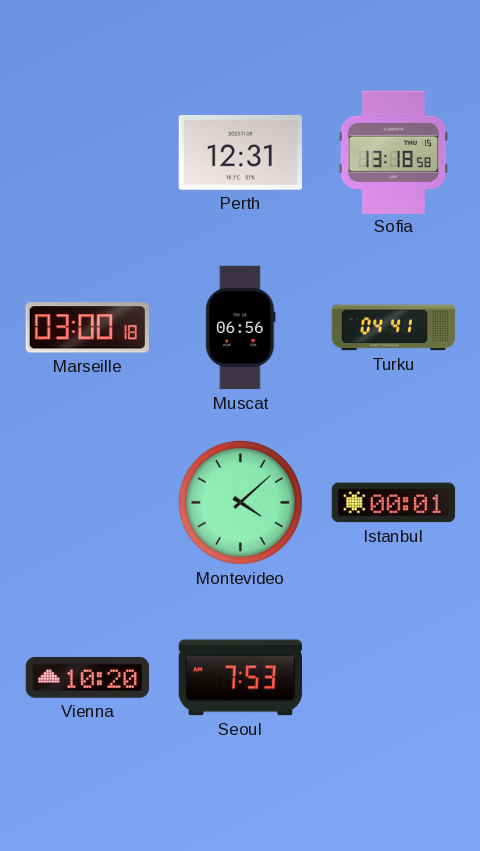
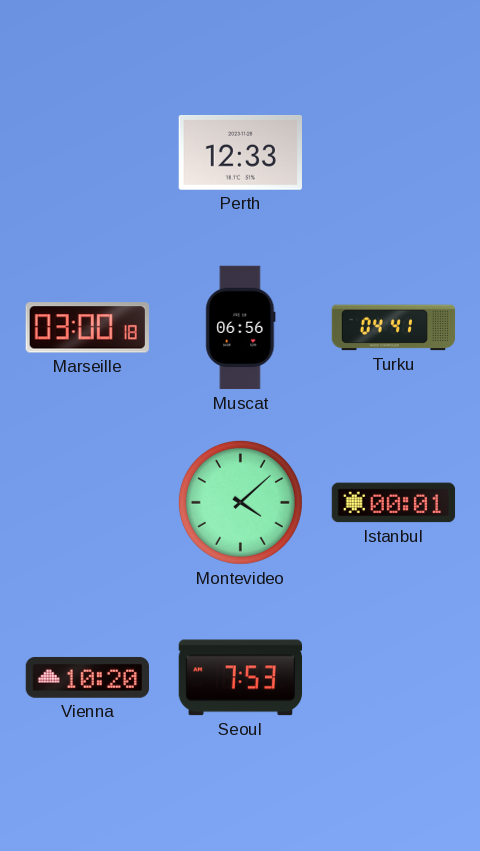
Perth: 12:31 -> 12:33
Sofia: 13:18 -> none
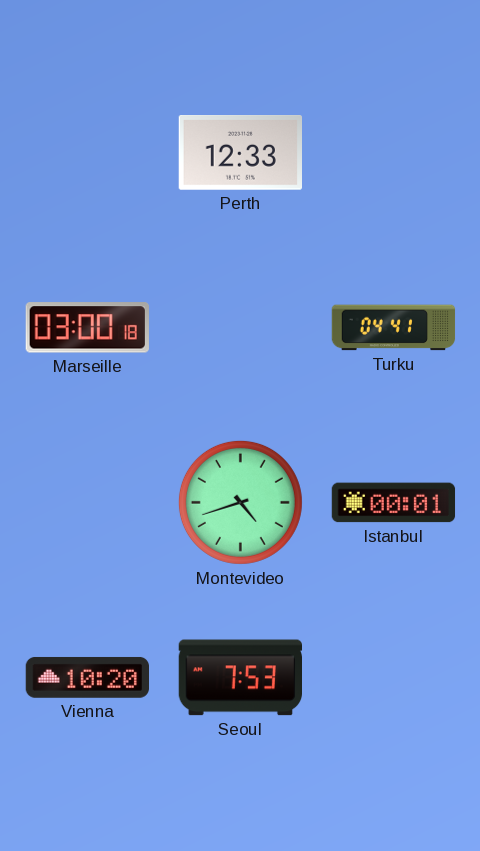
Muscat: 06:56 -> none
Montevideo: 4:08 -> 4:42
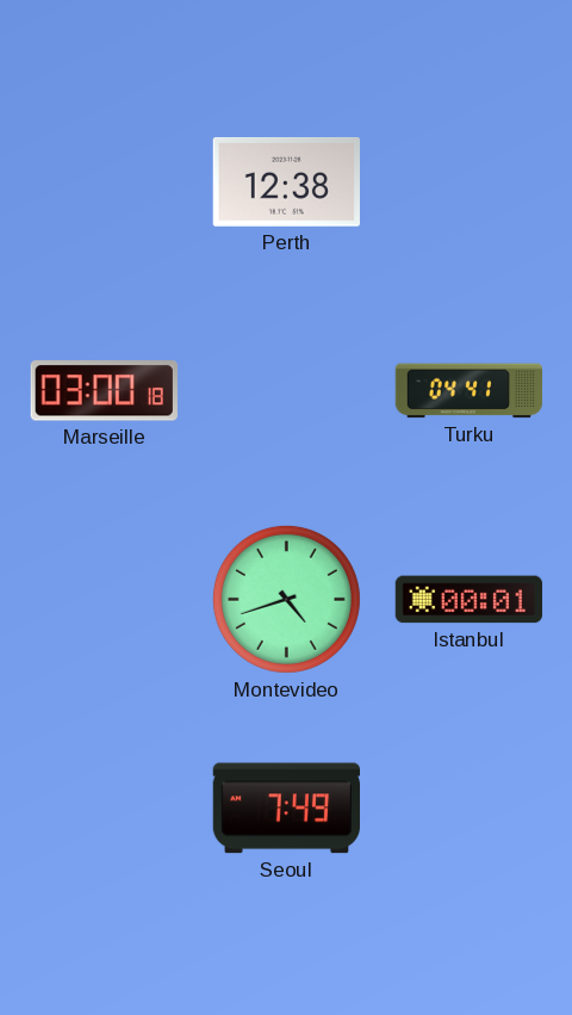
Perth: 12:33 -> 12:38
Vienna: 10:20 -> none
Seoul: 7:53 -> 7:49
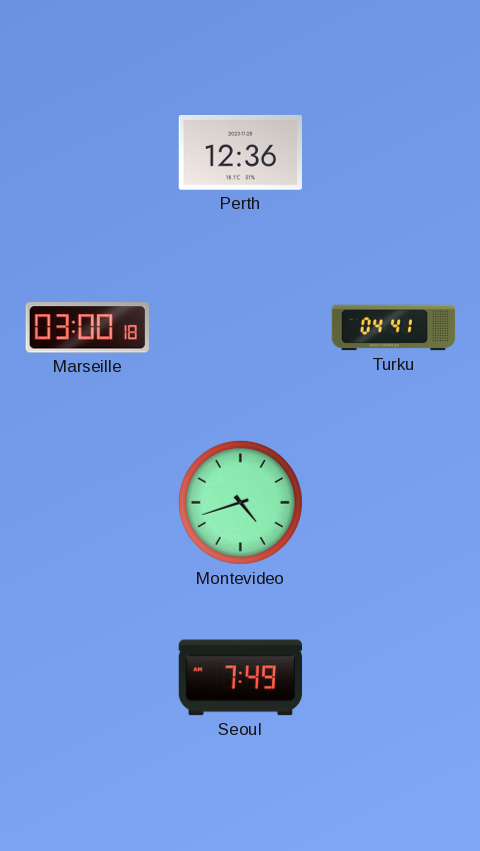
Perth: 12:38 -> 12:36
Istanbul: 00:01 -> none
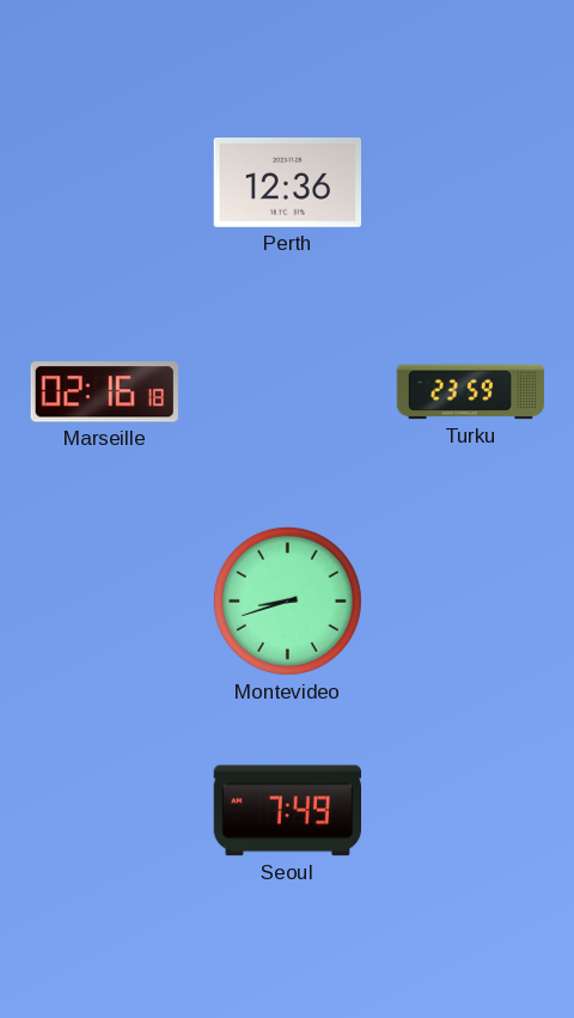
Marseille: 03:00 -> 02:16
Turku: 04:41 -> 23:59
Montevideo: 4:42 -> 8:42
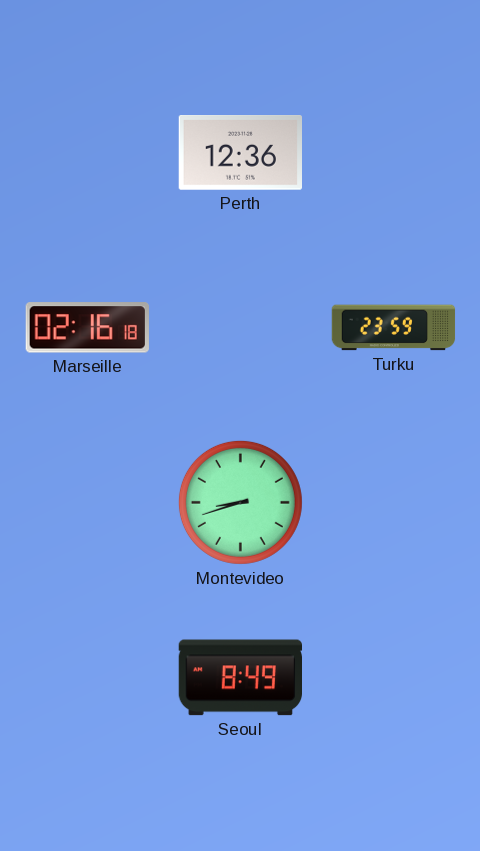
Seoul: 7:49 -> 8:49
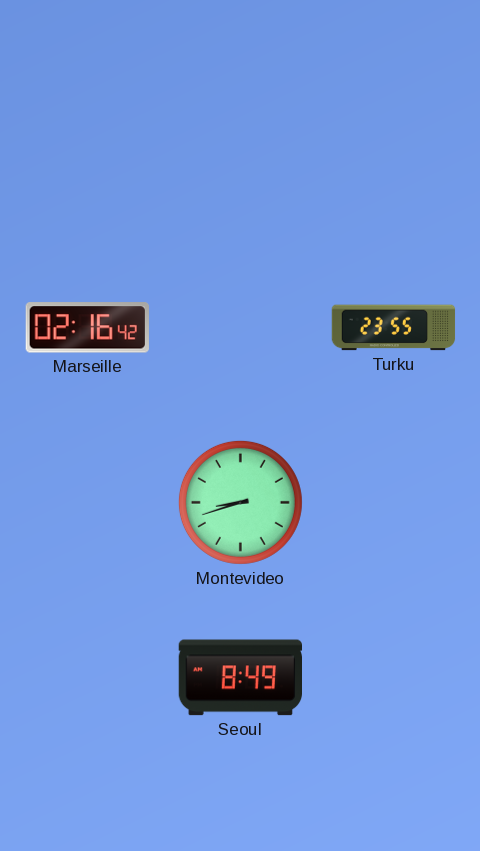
Perth: 12:36 -> none
Marseille: 02:16:18 -> 02:16:42
Turku: 23:59 -> 23:55
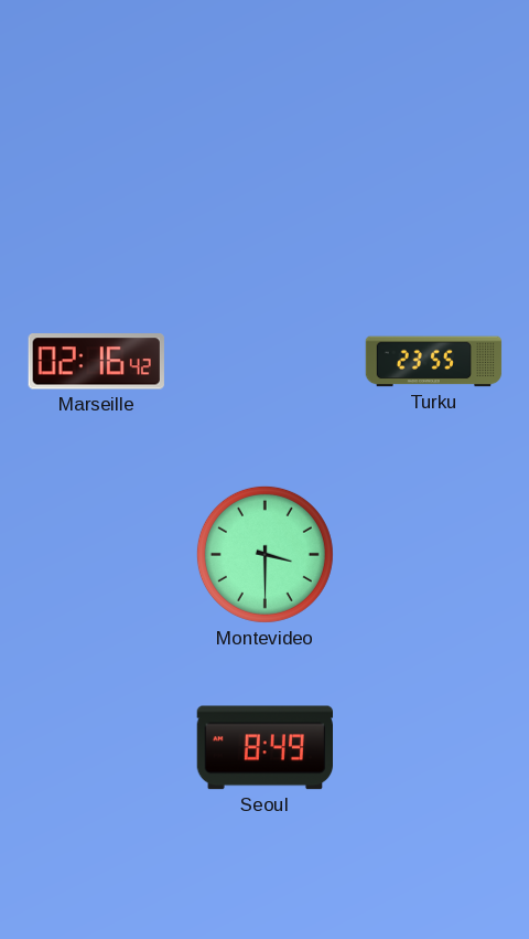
Montevideo: 8:42 -> 3:30
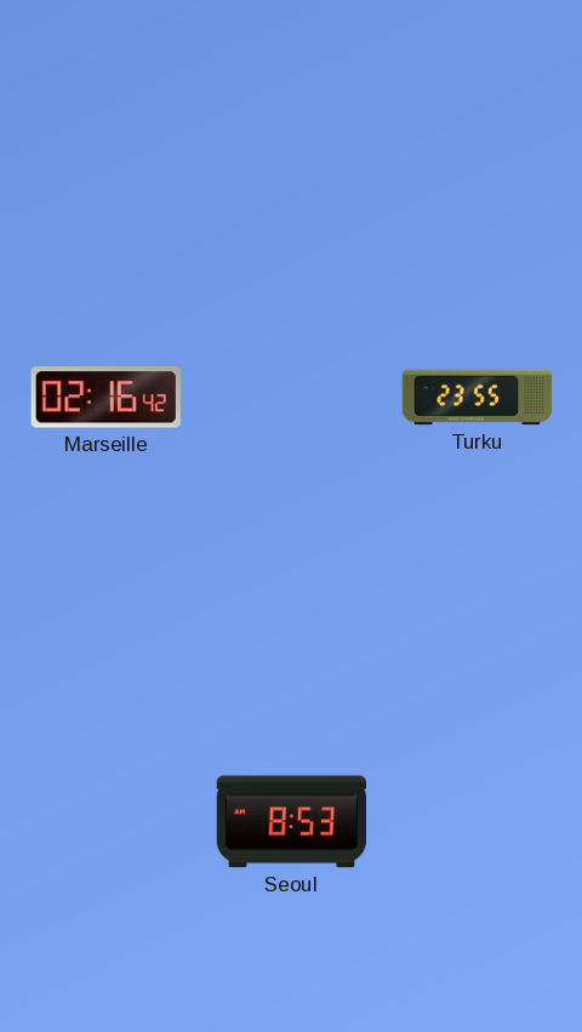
Montevideo: 3:30 -> none
Seoul: 8:49 -> 8:53
